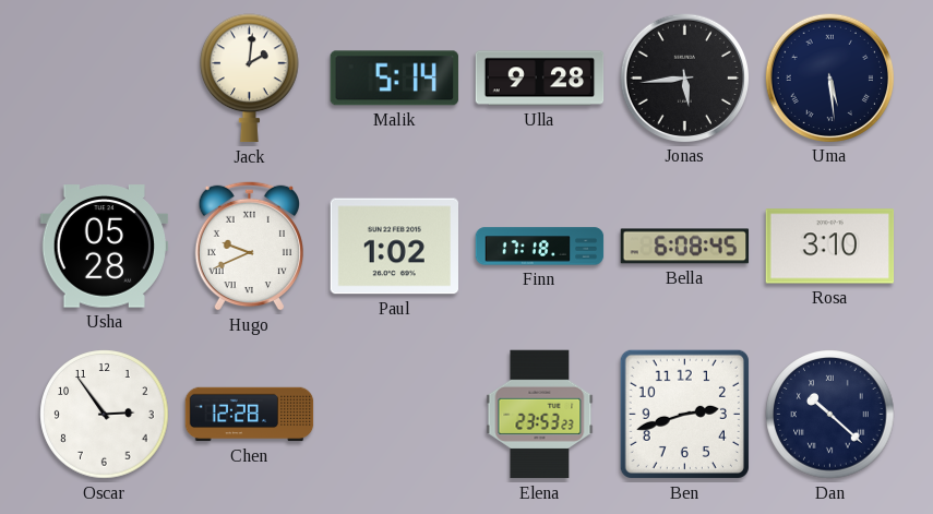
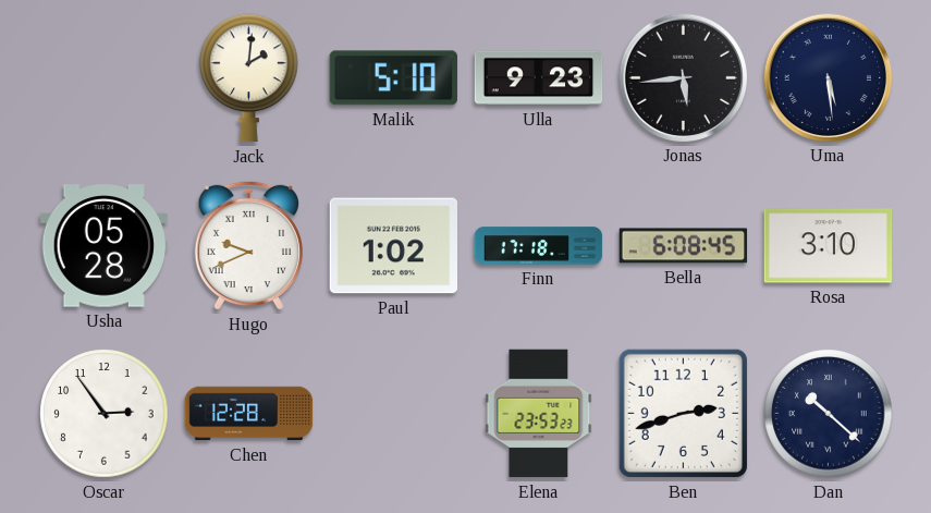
Malik: 5:14 -> 5:10
Ulla: 9:28 -> 9:23
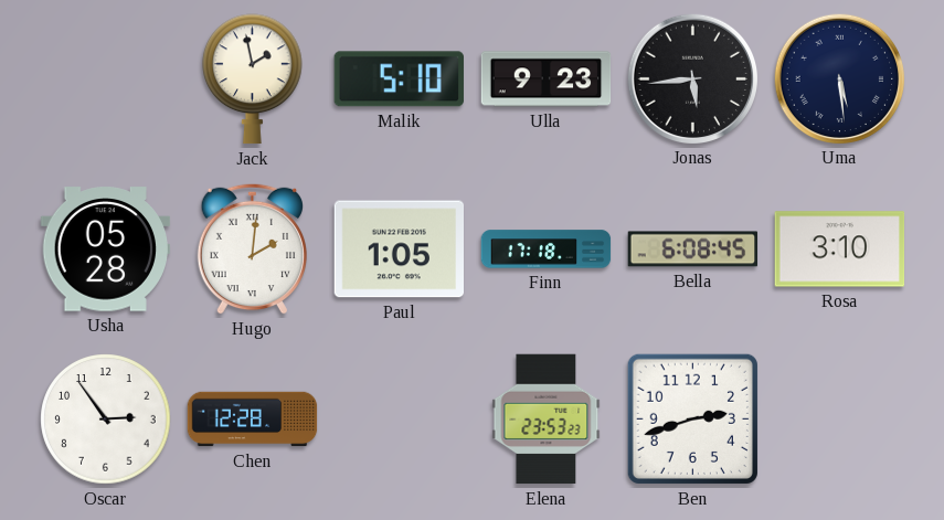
Jack: 2:01 -> 1:58
Hugo: 9:41 -> 2:01
Paul: 1:02 -> 1:05
Dan: 10:22 -> none
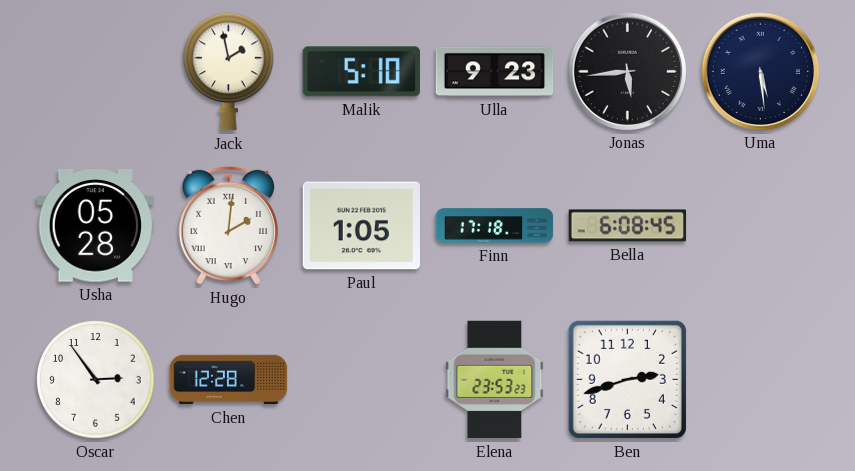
Rosa: 3:10 -> none
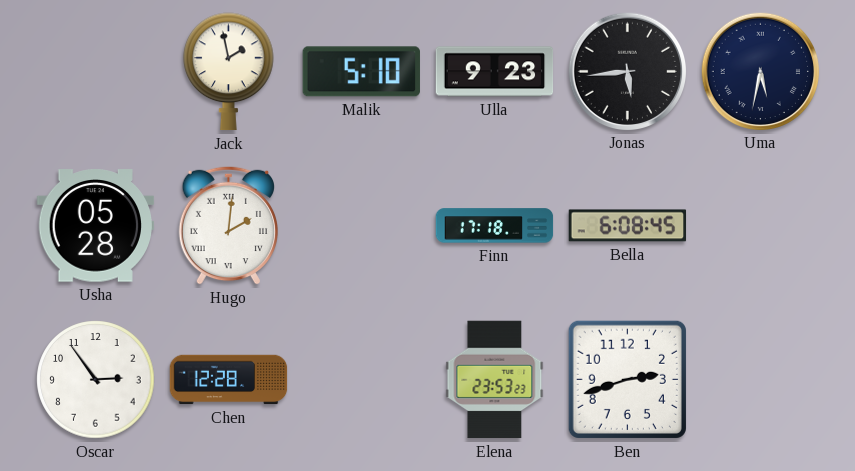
Uma: 5:29 -> 5:32
Paul: 1:05 -> none
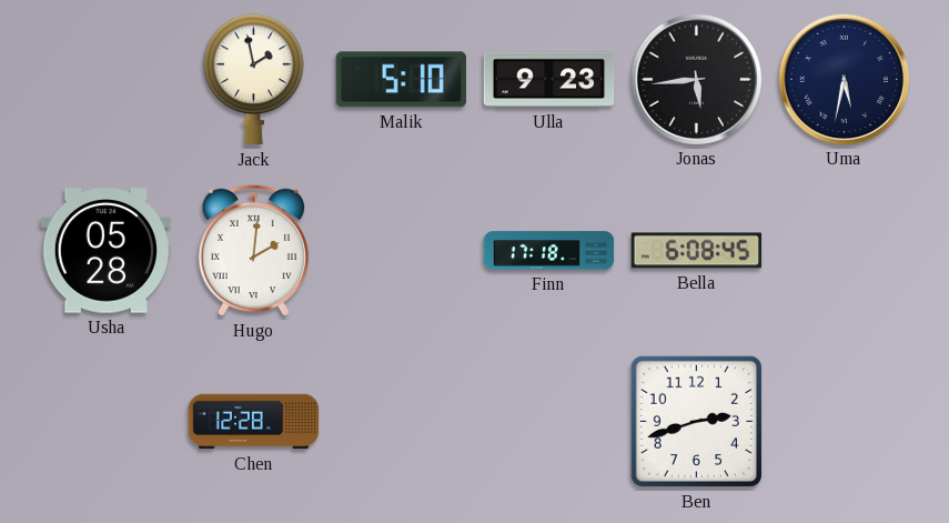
Oscar: 2:54 -> none
Elena: 23:53 -> none
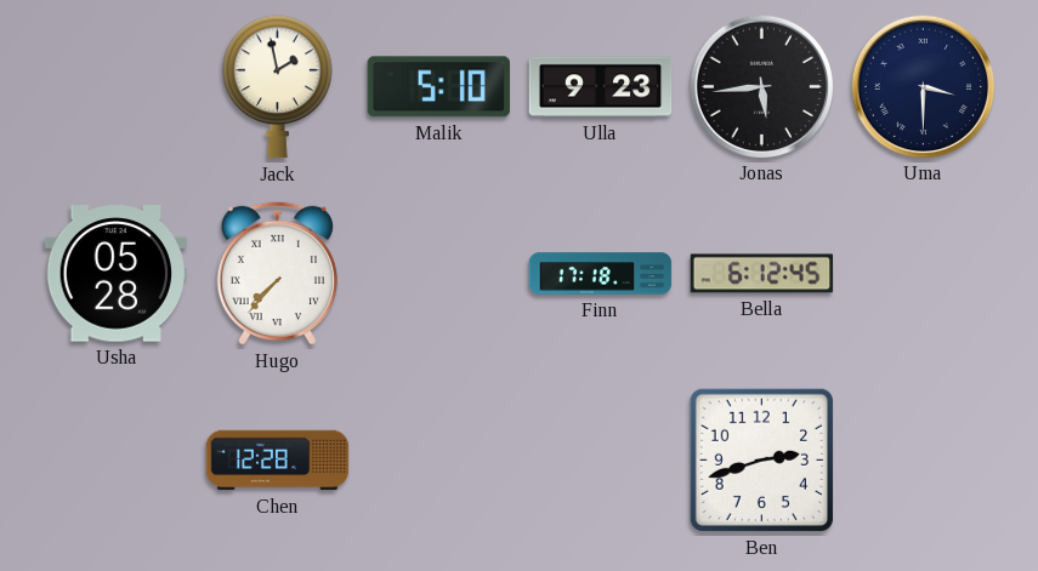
Uma: 5:32 -> 3:30
Hugo: 2:01 -> 7:37
Bella: 6:08 -> 6:12
